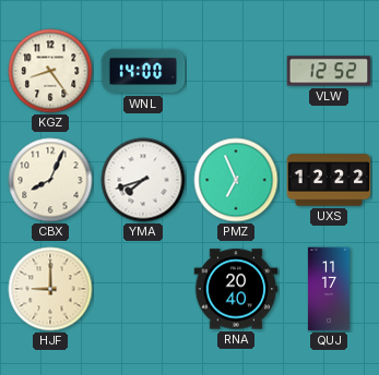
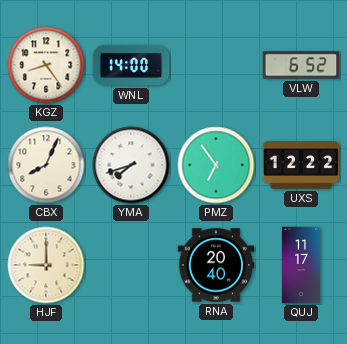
VLW: 12:52 -> 6:52
PMZ: 6:56 -> 6:54
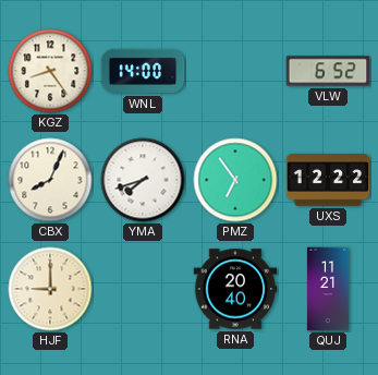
QUJ: 11:17 -> 11:21
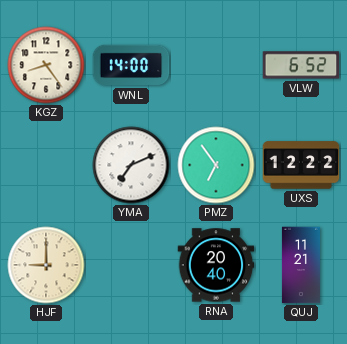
CBX: 8:04 -> none
YMA: 7:42 -> 7:11
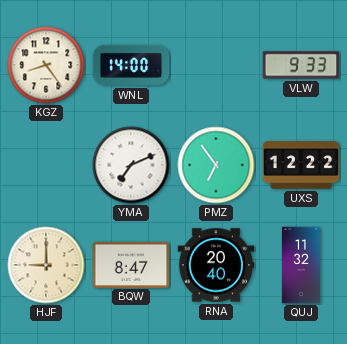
VLW: 6:52 -> 9:33
BQW: none -> 8:47
QUJ: 11:21 -> 11:32
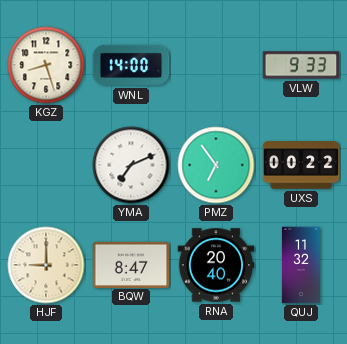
KGZ: 8:24 -> 8:27
UXS: 12:22 -> 00:22
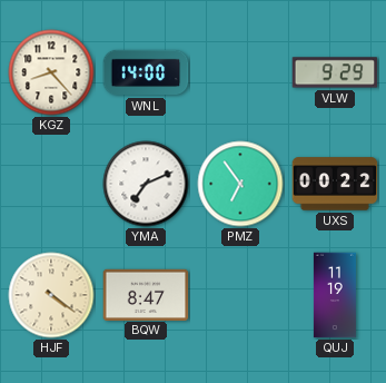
KGZ: 8:27 -> 8:23
VLW: 9:33 -> 9:29
HJF: 9:00 -> 4:21
RNA: 20:40 -> none
QUJ: 11:32 -> 11:19
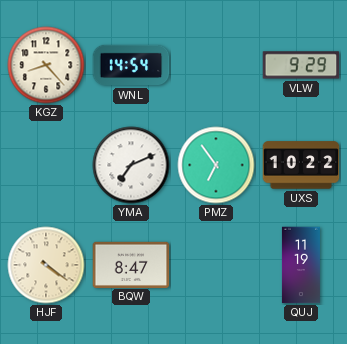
WNL: 14:00 -> 14:54
UXS: 00:22 -> 10:22
